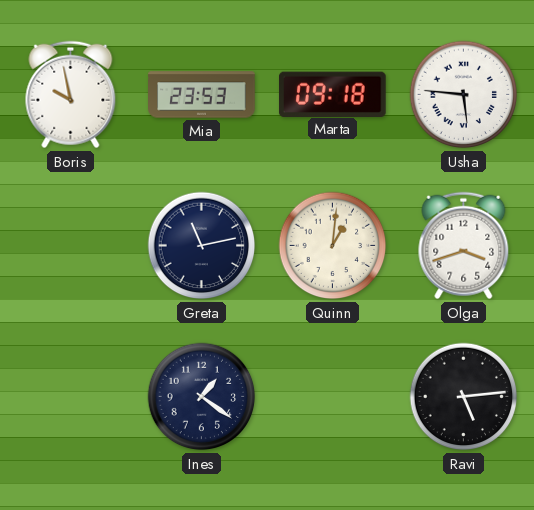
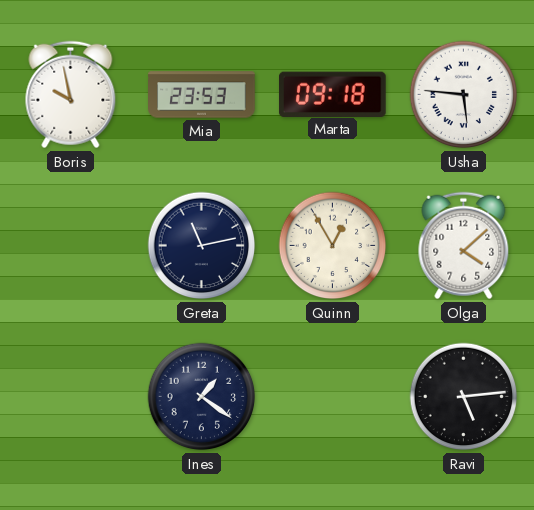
Quinn: 1:01 -> 12:55
Olga: 3:42 -> 4:08
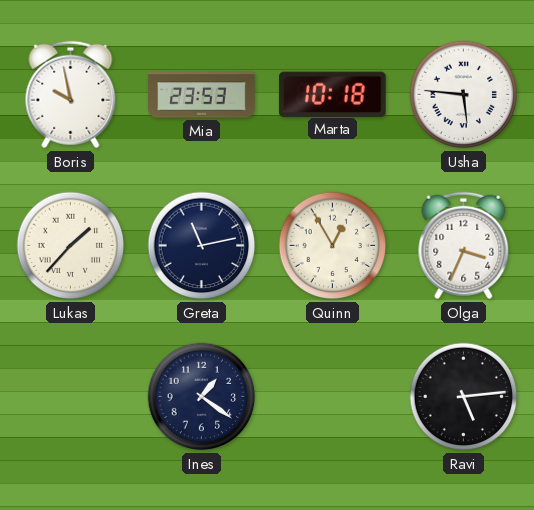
Marta: 09:18 -> 10:18
Lukas: none -> 1:37
Olga: 4:08 -> 3:34
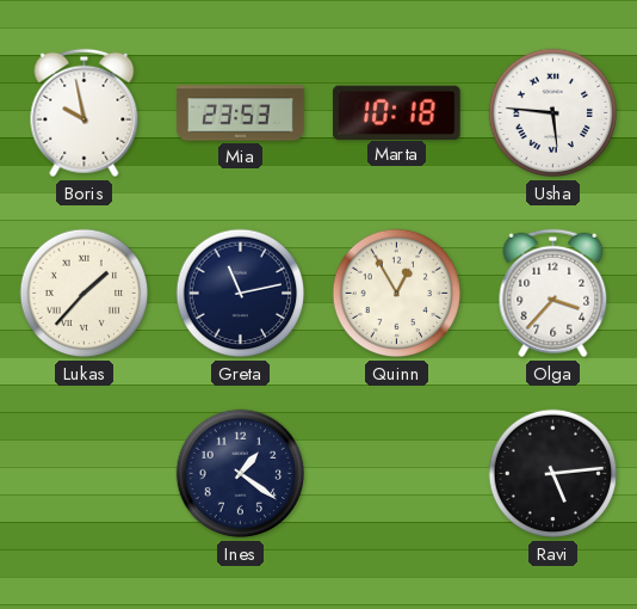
Olga: 3:34 -> 3:37
